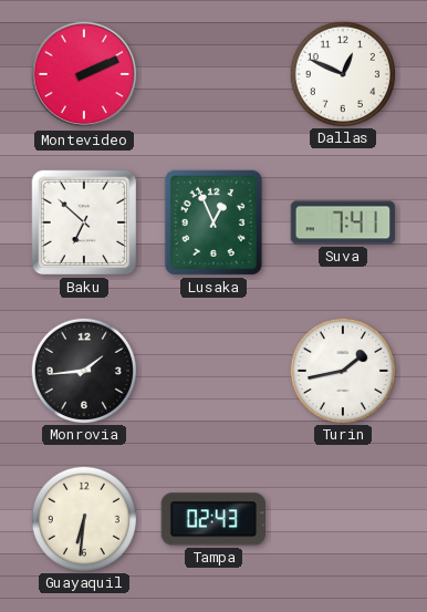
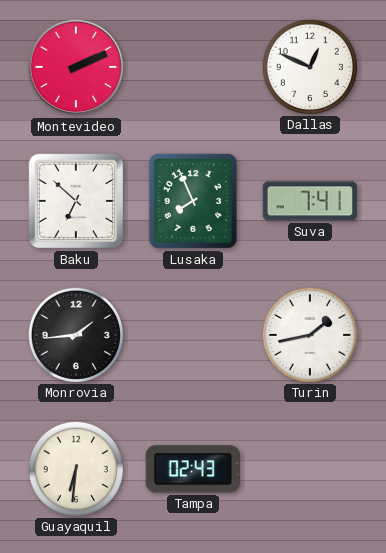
Lusaka: 12:56 -> 7:56
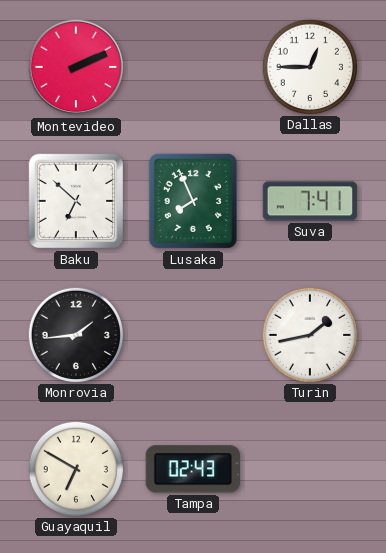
Dallas: 12:49 -> 12:45
Guayaquil: 6:31 -> 6:50
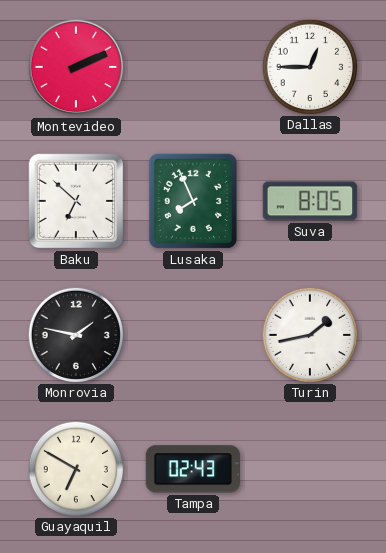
Suva: 7:41 -> 8:05
Monrovia: 1:44 -> 1:47
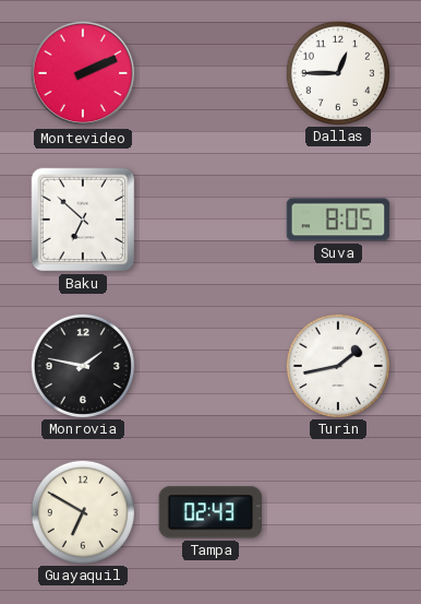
Lusaka: 7:56 -> none
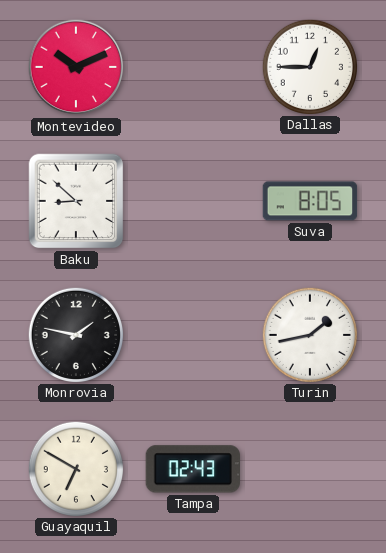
Montevideo: 2:11 -> 10:11
Baku: 6:52 -> 8:52
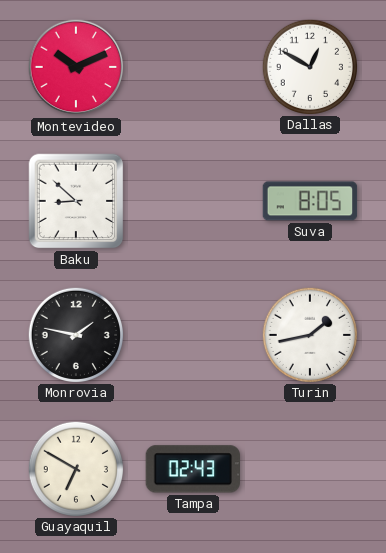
Dallas: 12:45 -> 12:50
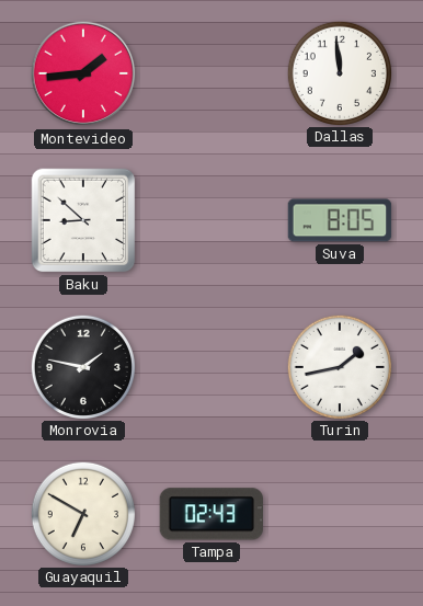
Montevideo: 10:11 -> 1:44
Dallas: 12:50 -> 11:59
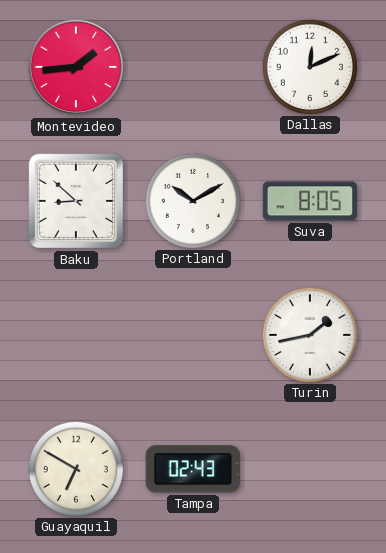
Dallas: 11:59 -> 12:11
Portland: none -> 10:10
Monrovia: 1:47 -> none
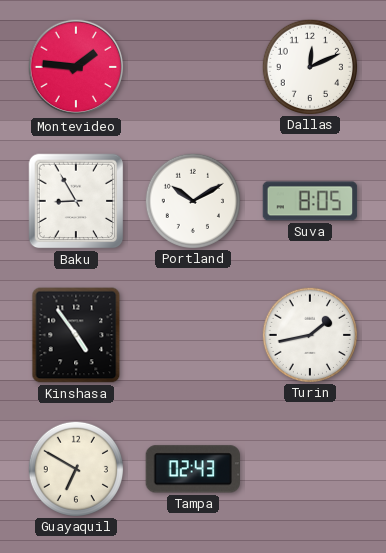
Montevideo: 1:44 -> 1:46
Baku: 8:52 -> 8:55
Kinshasa: none -> 4:54
